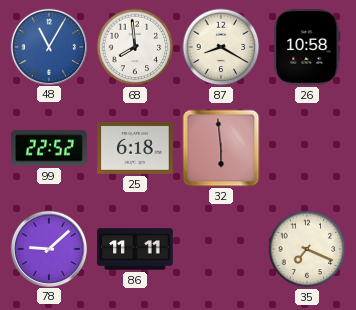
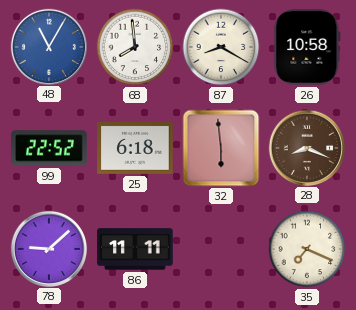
28: none -> 8:19
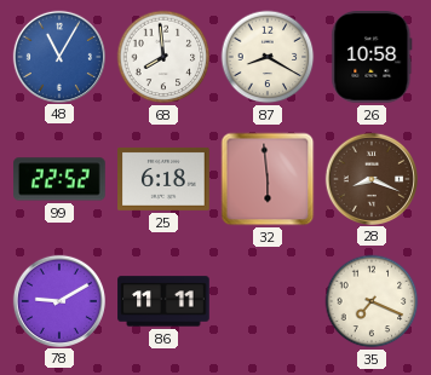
78: 9:08 -> 9:10
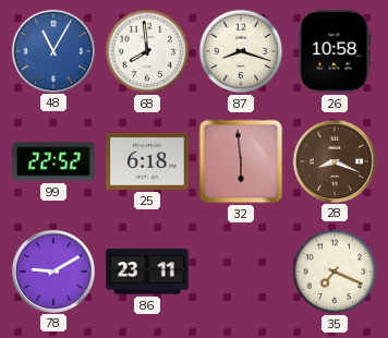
87: 8:20 -> 8:18
86: 11:11 -> 23:11
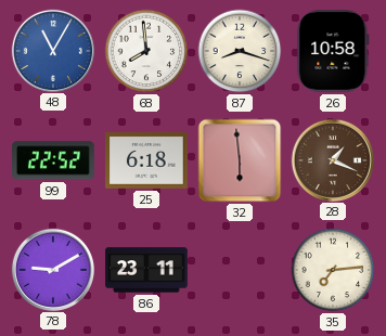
28: 8:19 -> 1:19
35: 7:19 -> 7:14
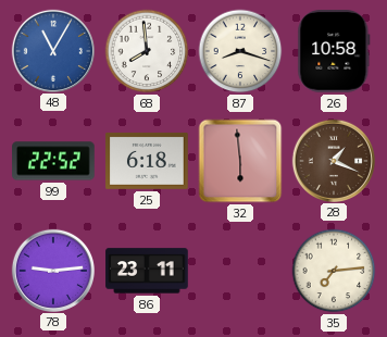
78: 9:10 -> 9:14
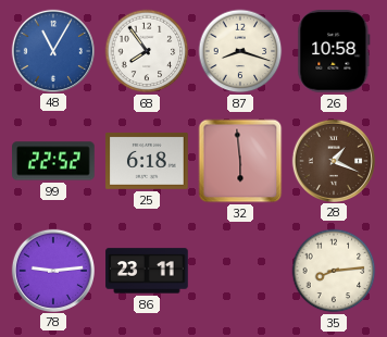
68: 7:59 -> 7:54
35: 7:14 -> 8:14
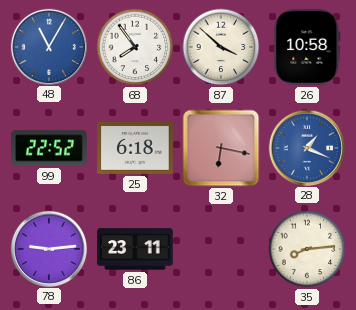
87: 8:18 -> 3:52
32: 5:59 -> 6:17
28 dial: brown -> blue
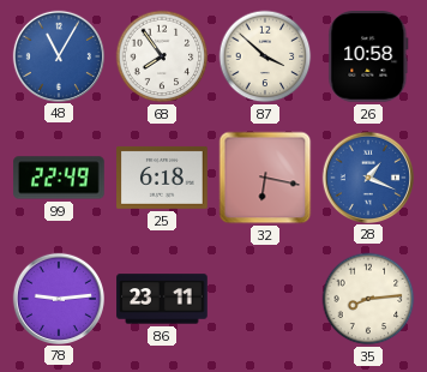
99: 22:52 -> 22:49
